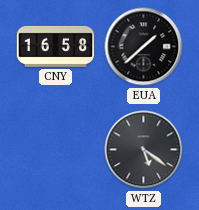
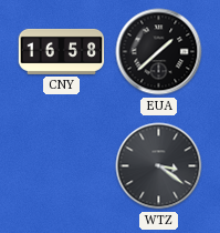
WTZ: 5:21 -> 3:21
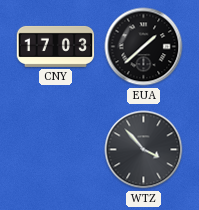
CNY: 16:58 -> 17:03
WTZ: 3:21 -> 3:53
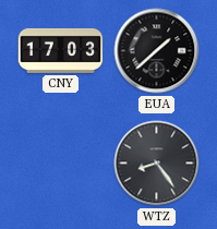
WTZ: 3:53 -> 8:24
